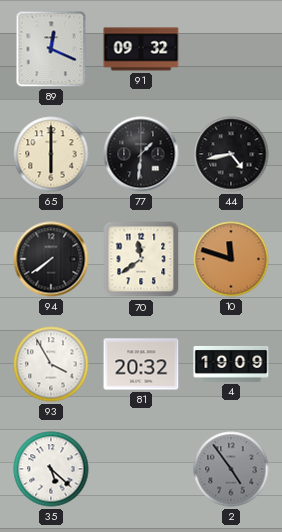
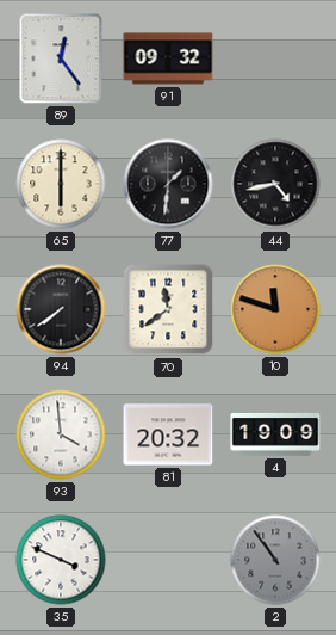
89: 12:19 -> 12:24
93: 3:55 -> 3:59
35: 5:22 -> 3:49
2: 4:54 -> 10:54
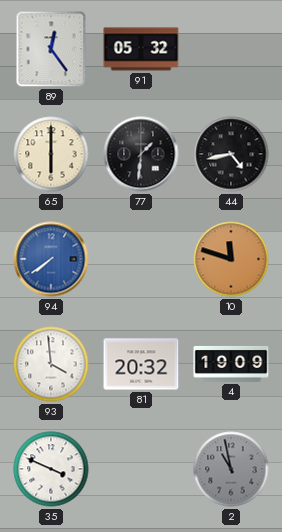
91: 09:32 -> 05:32
94 dial: black -> blue
70: 11:39 -> none
2: 10:54 -> 10:58
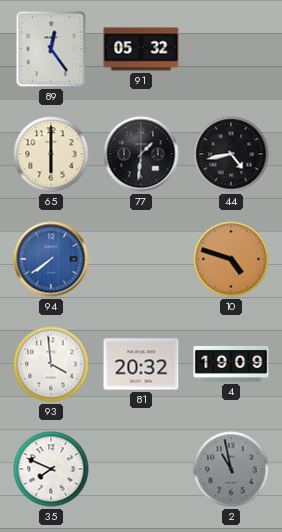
10: 11:48 -> 4:48
35: 3:49 -> 7:49
